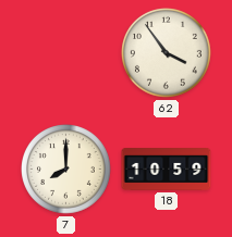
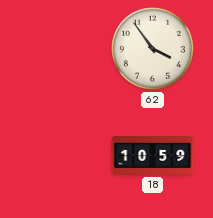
7: 8:00 -> none
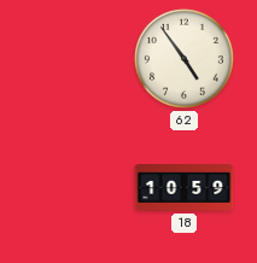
62: 3:54 -> 4:54
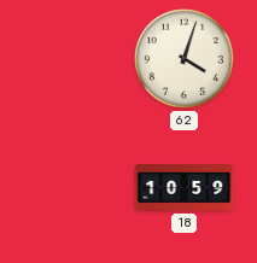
62: 4:54 -> 4:03
